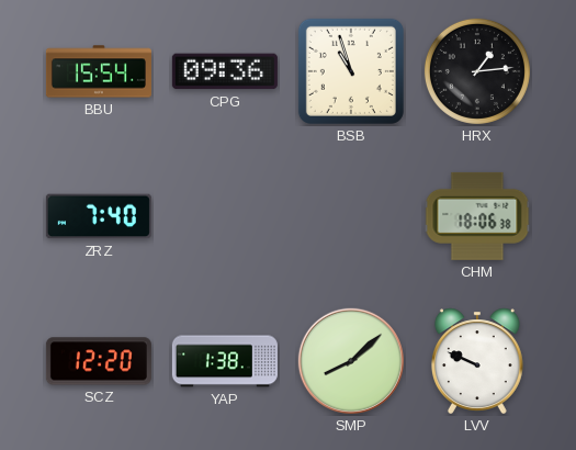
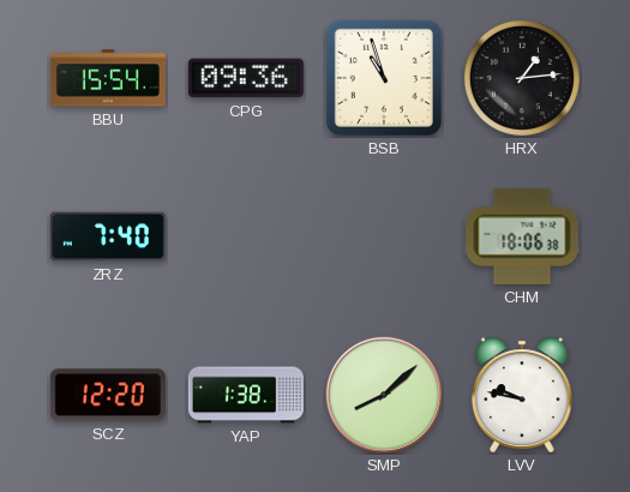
LVV: 9:49 -> 9:47
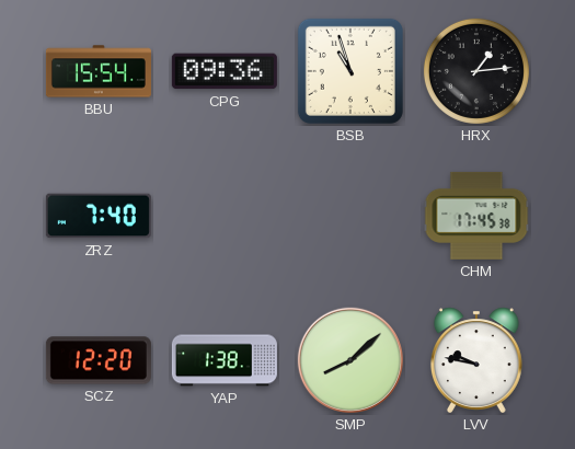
CHM: 18:06 -> 17:45
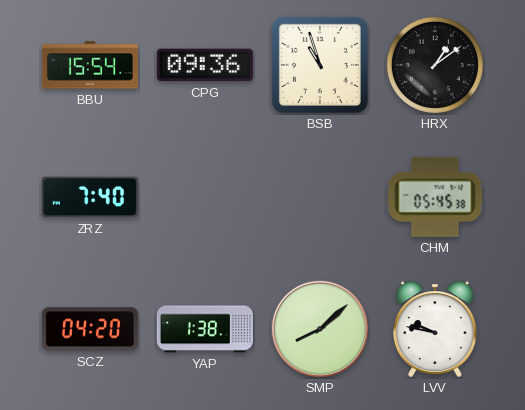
HRX: 1:14 -> 1:09
CHM: 17:45 -> 05:45
SCZ: 12:20 -> 04:20
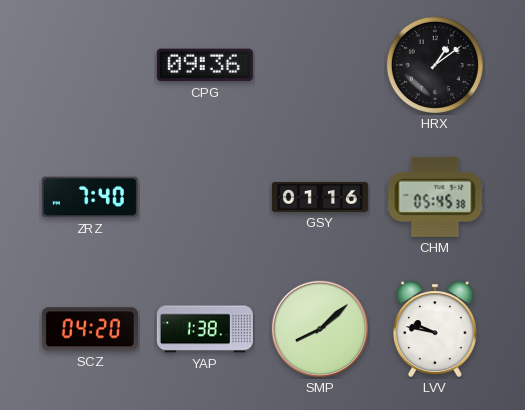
BBU: 15:54 -> none
BSB: 10:57 -> none
GSY: none -> 01:16
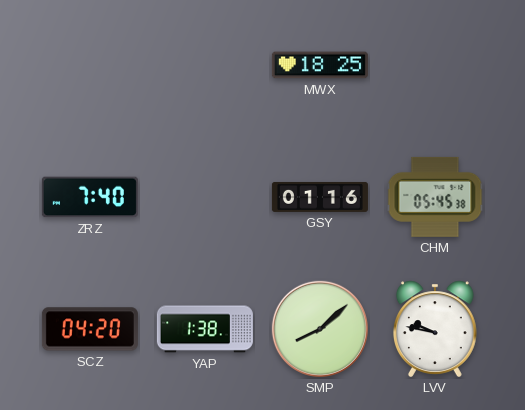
CPG: 09:36 -> none
MWX: none -> 18:25
HRX: 1:09 -> none
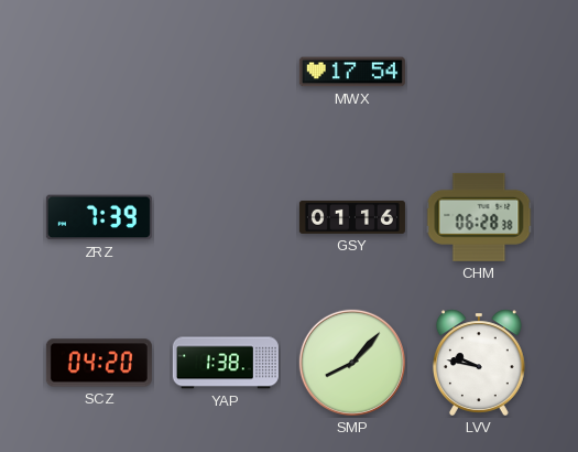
MWX: 18:25 -> 17:54
ZRZ: 7:40 -> 7:39
CHM: 05:45 -> 06:28
SMP: 8:08 -> 8:07
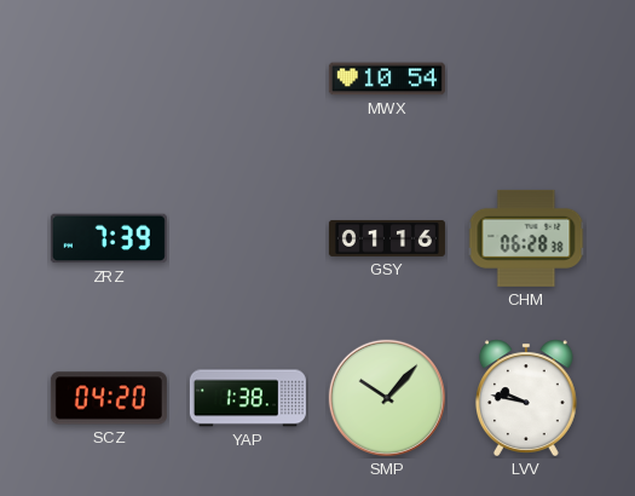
MWX: 17:54 -> 10:54
SMP: 8:07 -> 10:07
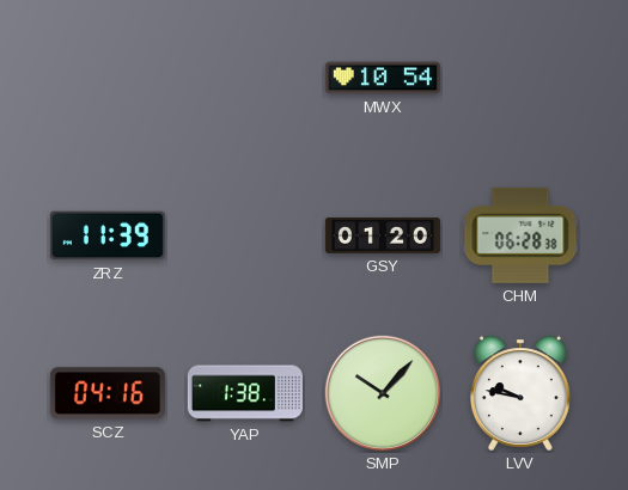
ZRZ: 7:39 -> 11:39
GSY: 01:16 -> 01:20
SCZ: 04:20 -> 04:16
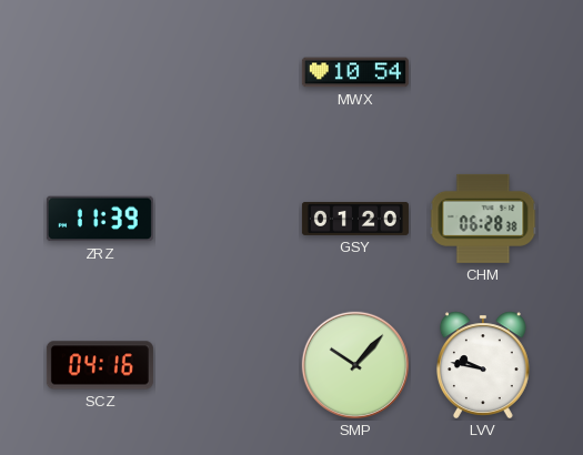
YAP: 1:38 -> none
